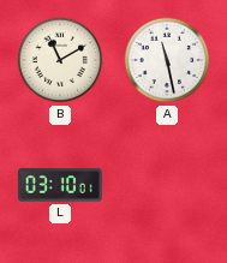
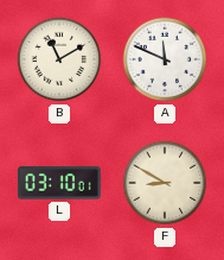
A: 11:28 -> 11:49
F: none -> 8:50
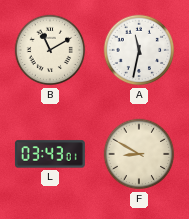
A: 11:49 -> 11:32
L: 03:10 -> 03:43
